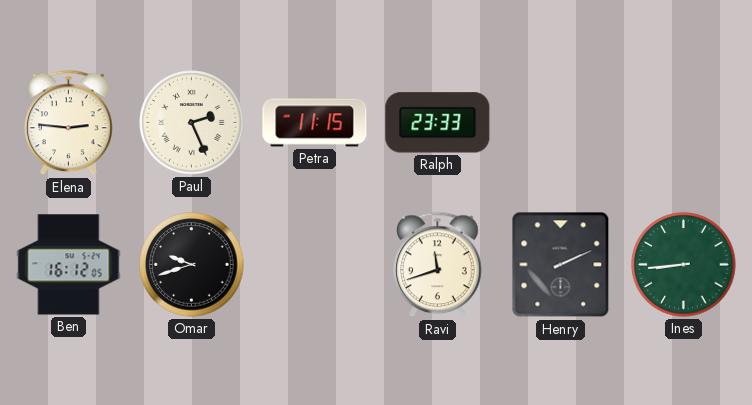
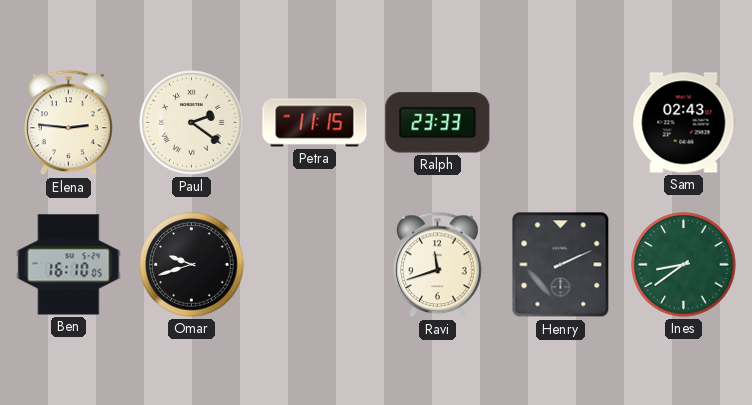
Paul: 2:26 -> 2:21
Sam: none -> 02:43
Ben: 16:12 -> 16:10
Ines: 8:44 -> 8:39
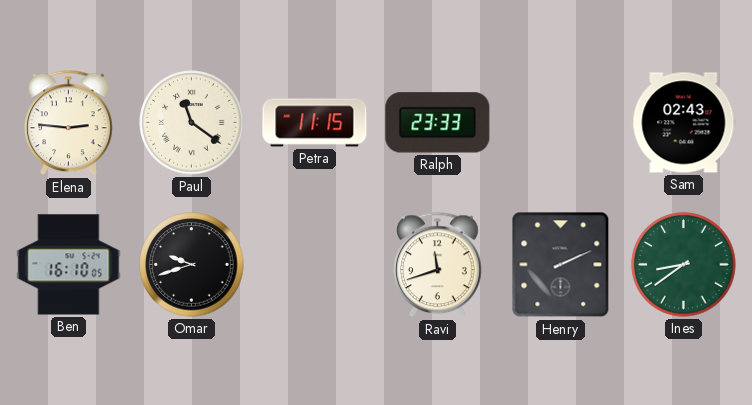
Paul: 2:21 -> 11:21
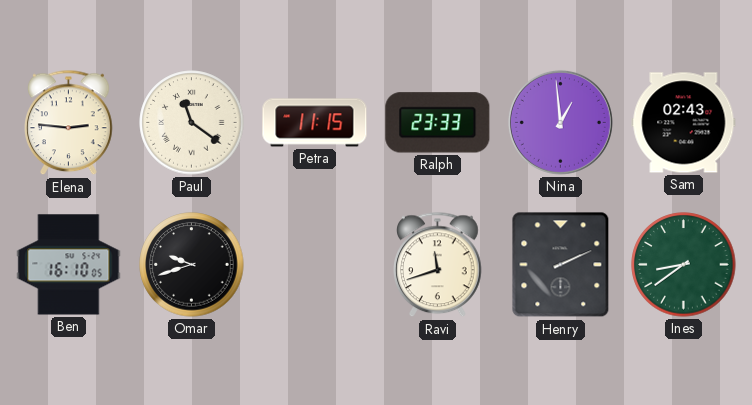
Nina: none -> 12:59
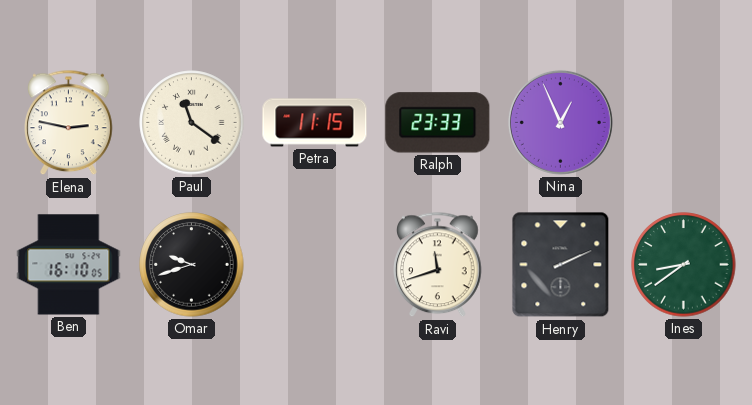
Elena: 2:46 -> 2:47
Nina: 12:59 -> 12:56
Sam: 02:43 -> none
